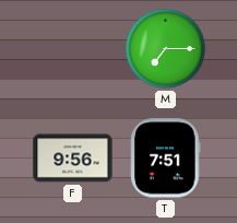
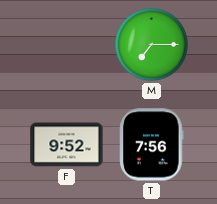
F: 9:56 -> 9:52
T: 7:51 -> 7:56
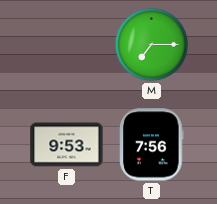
F: 9:52 -> 9:53
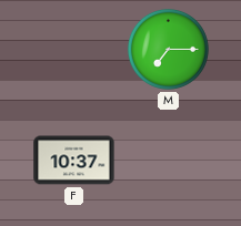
F: 9:53 -> 10:37
T: 7:56 -> none
